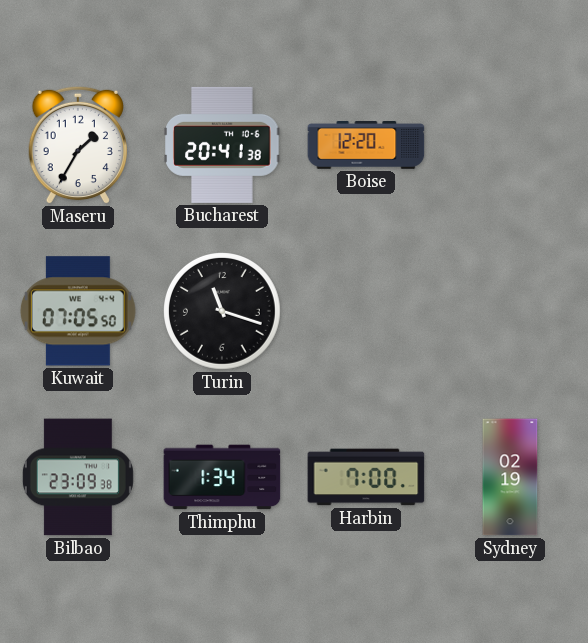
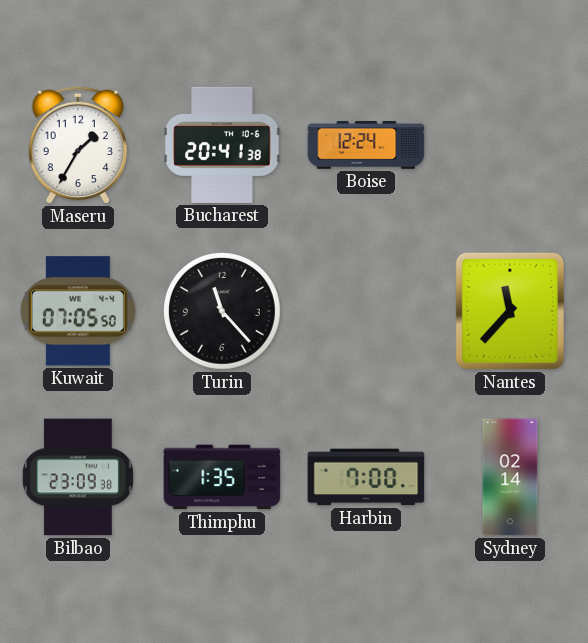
Boise: 12:20 -> 12:24
Turin: 11:18 -> 11:23
Nantes: none -> 11:37
Thimphu: 1:34 -> 1:35
Sydney: 02:19 -> 02:14
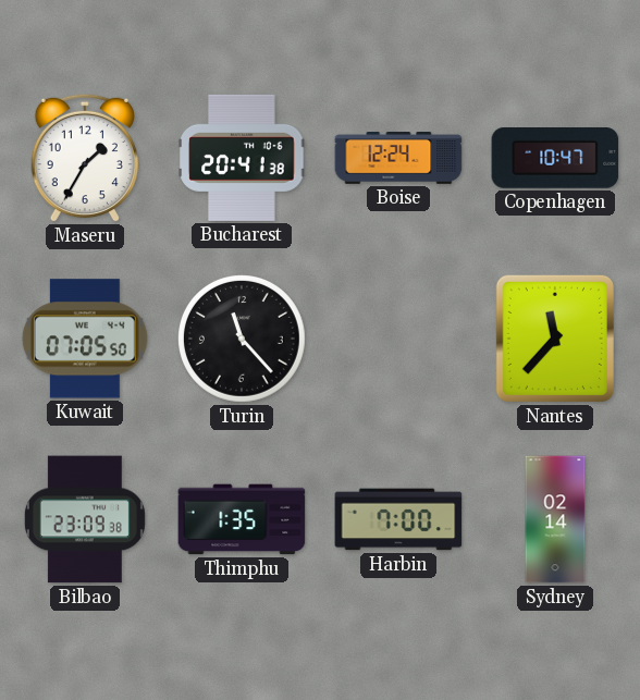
Copenhagen: none -> 10:47
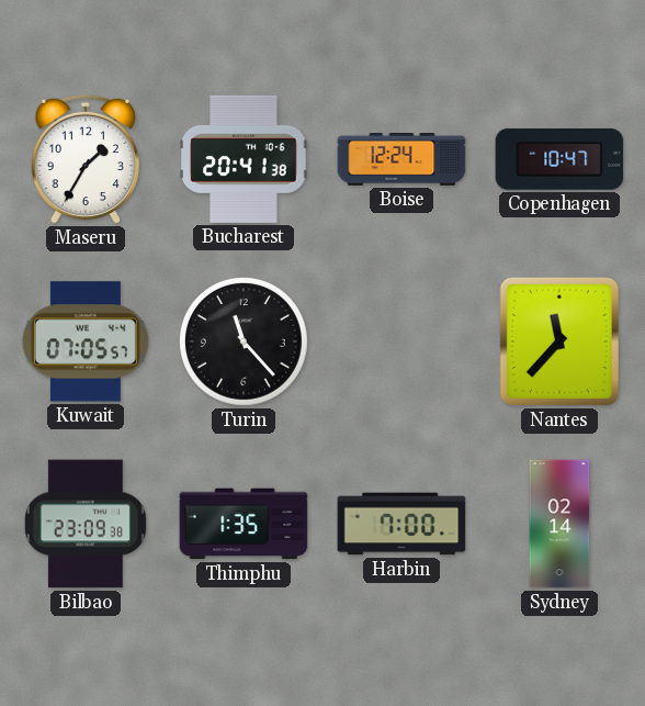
Kuwait: 07:05:50 -> 07:05:57
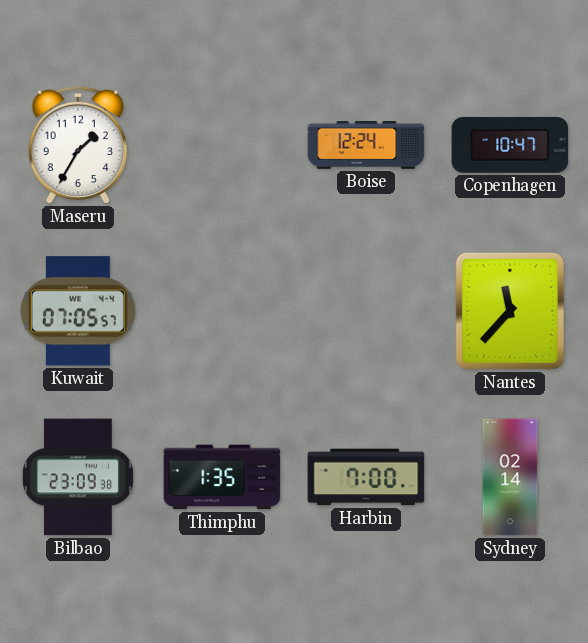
Bucharest: 20:41 -> none
Turin: 11:23 -> none
